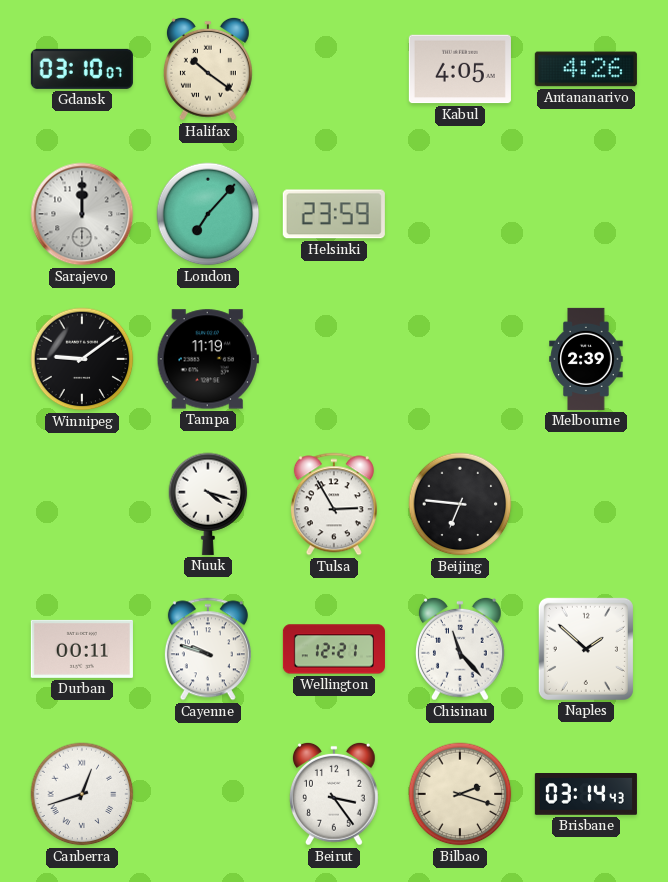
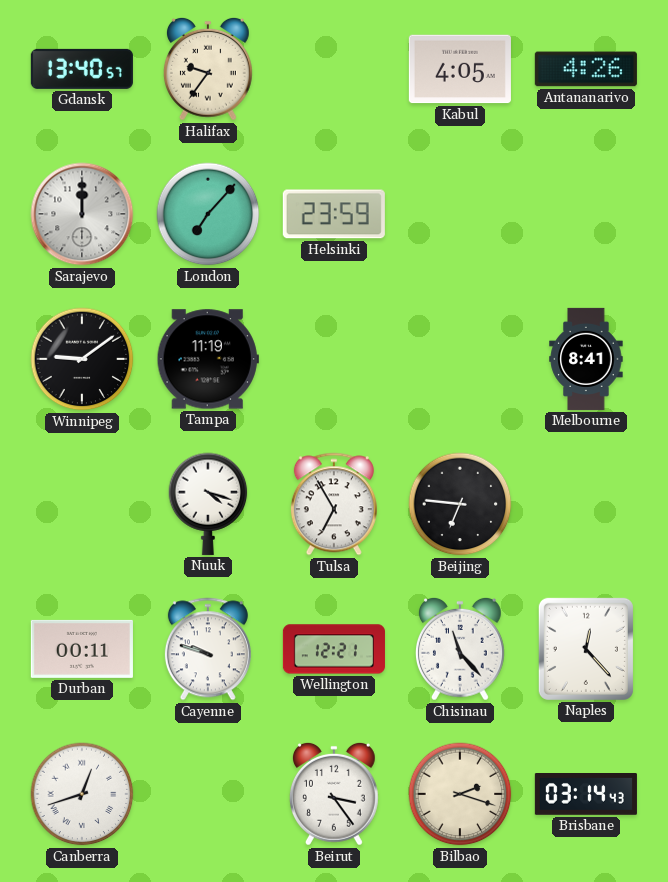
Gdansk: 03:10 -> 13:40
Halifax: 10:21 -> 9:36
Melbourne: 2:39 -> 8:41
Tulsa: 2:55 -> 6:55
Naples: 1:52 -> 12:23
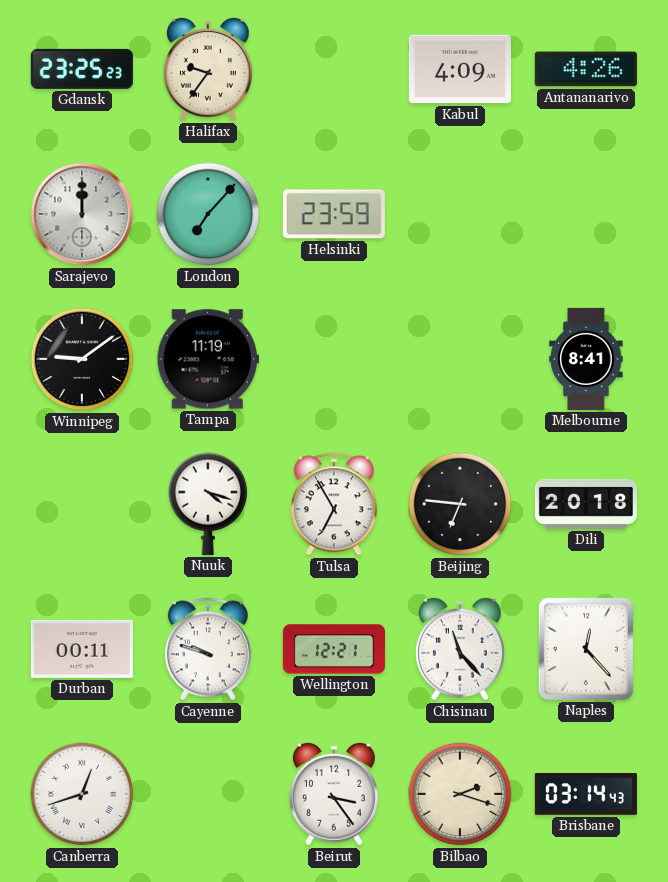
Gdansk: 13:40 -> 23:25
Kabul: 4:05 -> 4:09
Dili: none -> 20:18
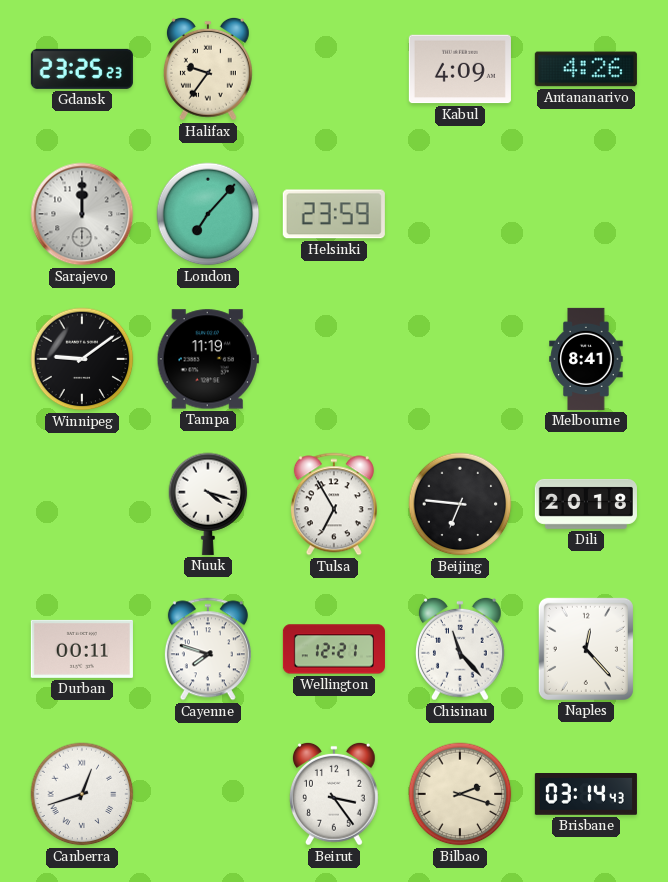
Cayenne: 9:48 -> 7:48
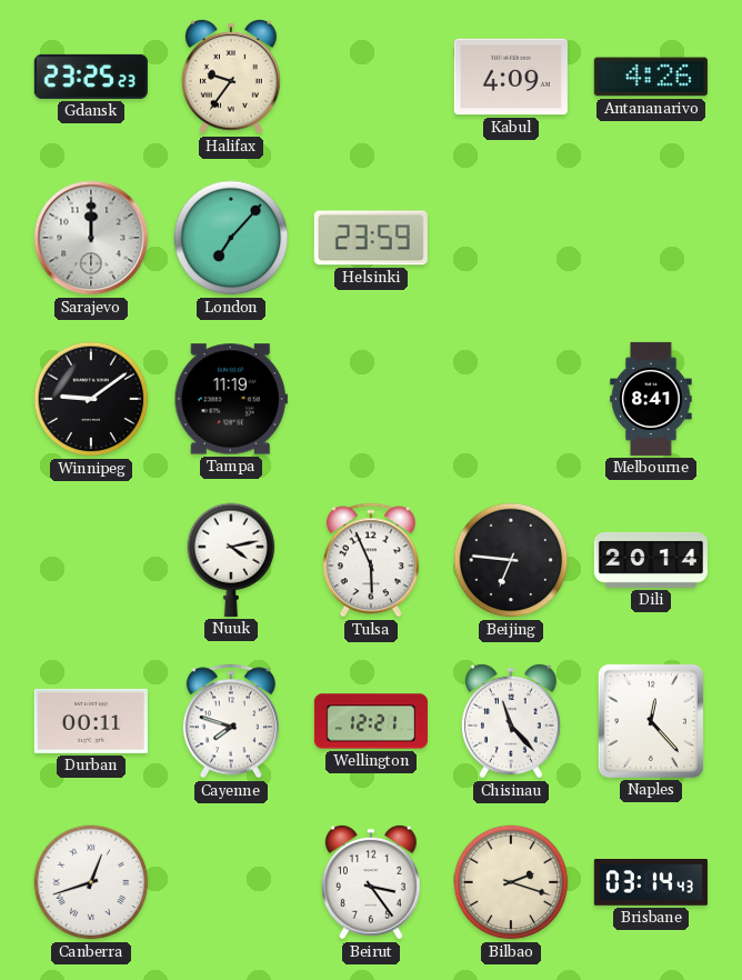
Nuuk: 4:18 -> 4:13
Tulsa: 6:55 -> 5:56
Dili: 20:18 -> 20:14
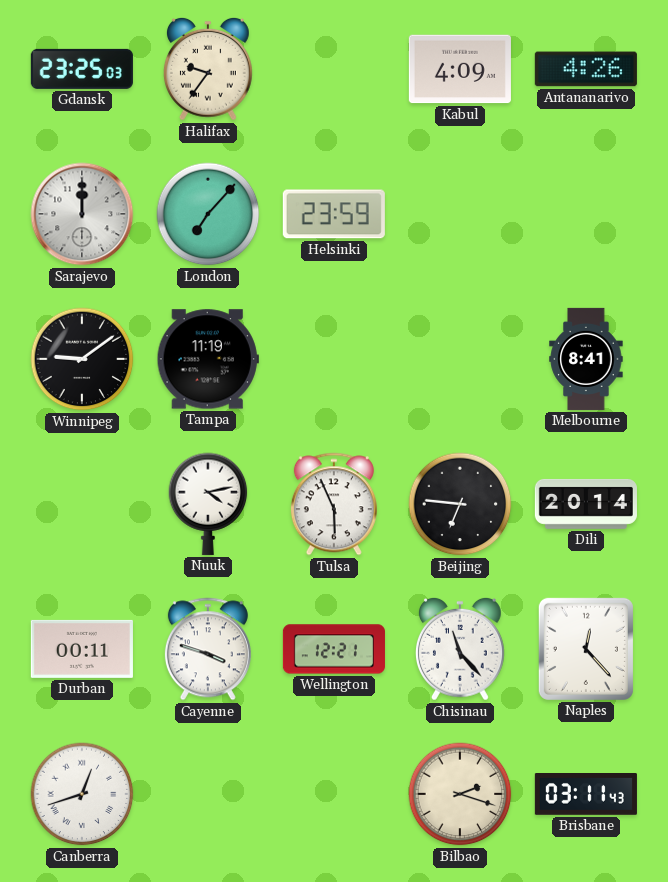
Gdansk: 23:25:23 -> 23:25:03
Cayenne: 7:48 -> 3:48
Beirut: 3:24 -> none
Brisbane: 03:14 -> 03:11
